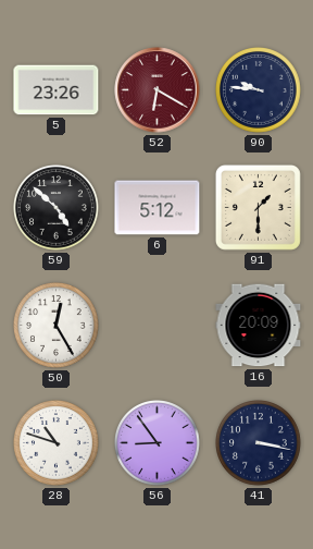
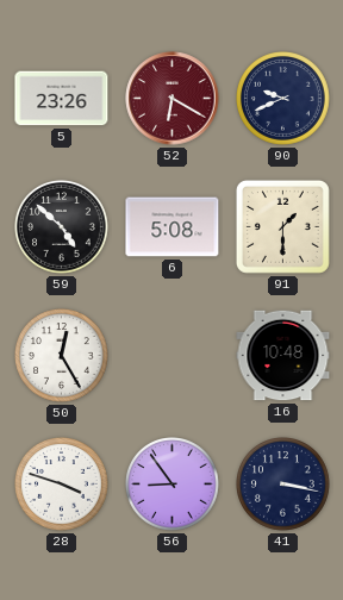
90: 9:46 -> 9:41
6: 5:12 -> 5:08
16: 20:09 -> 10:48
28: 10:48 -> 3:48
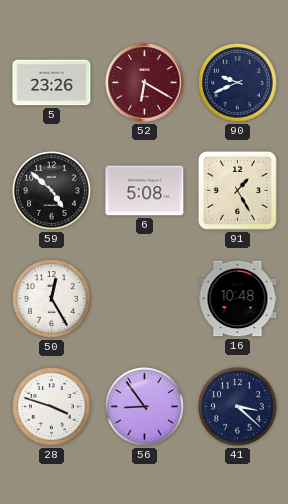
91: 1:30 -> 1:25
41: 3:17 -> 3:22
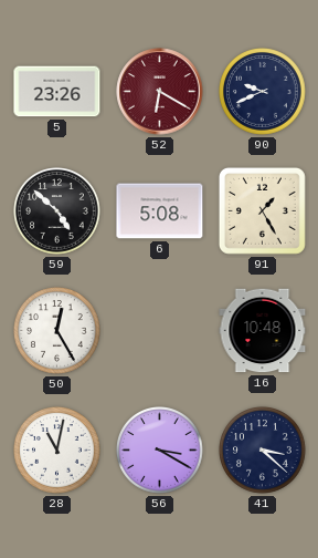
28: 3:48 -> 11:02
56: 8:54 -> 3:20
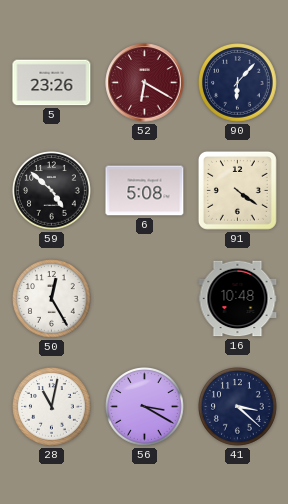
90: 9:41 -> 6:07
91: 1:25 -> 4:21
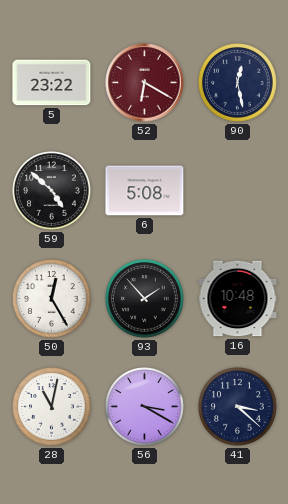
5: 23:26 -> 23:22
90: 6:07 -> 12:28
91: 4:21 -> none
93: none -> 1:53
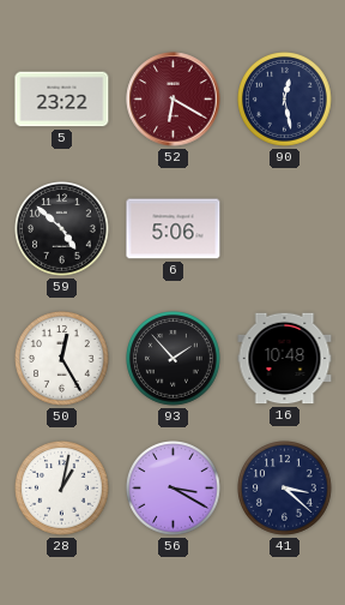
6: 5:08 -> 5:06
28: 11:02 -> 1:02
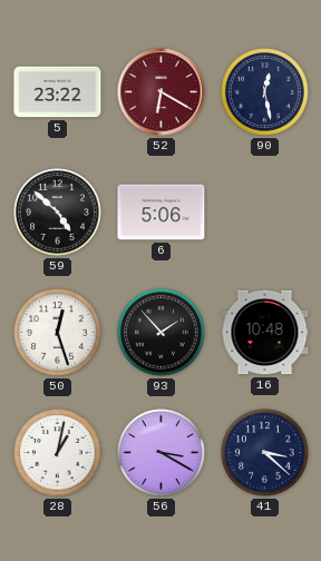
50: 12:25 -> 12:27
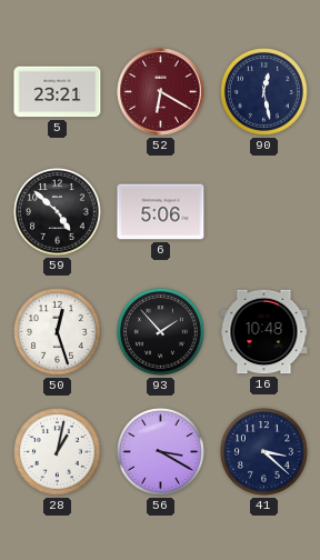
5: 23:22 -> 23:21
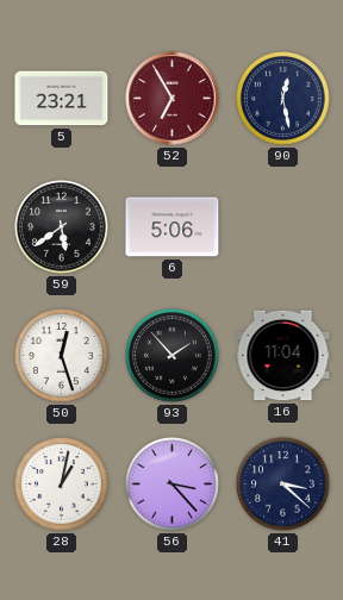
52: 6:20 -> 6:55
59: 4:52 -> 5:39
16: 10:48 -> 11:04
56: 3:20 -> 3:23
